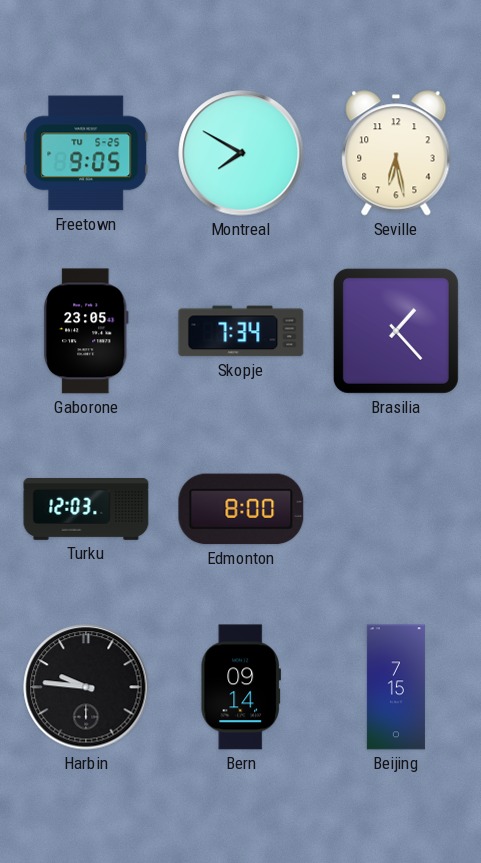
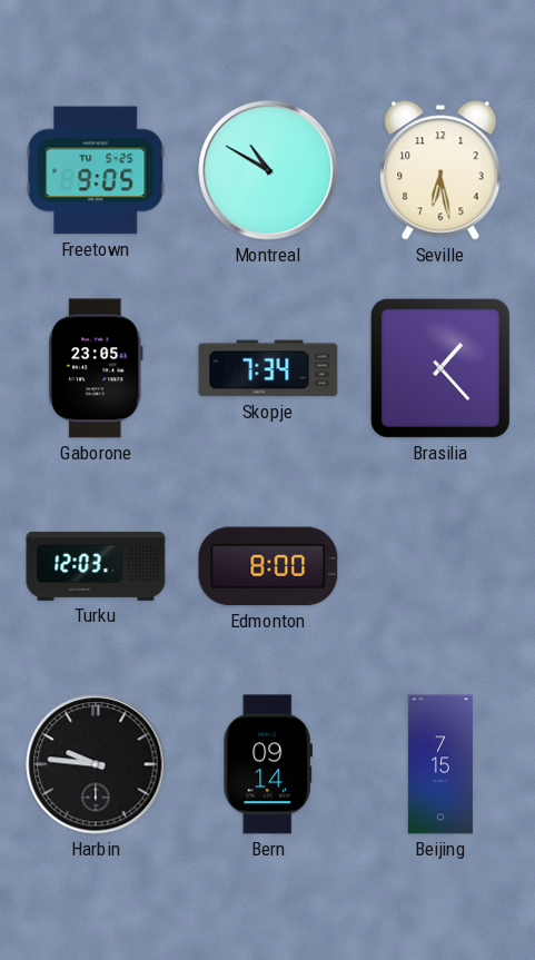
Montreal: 7:50 -> 10:50
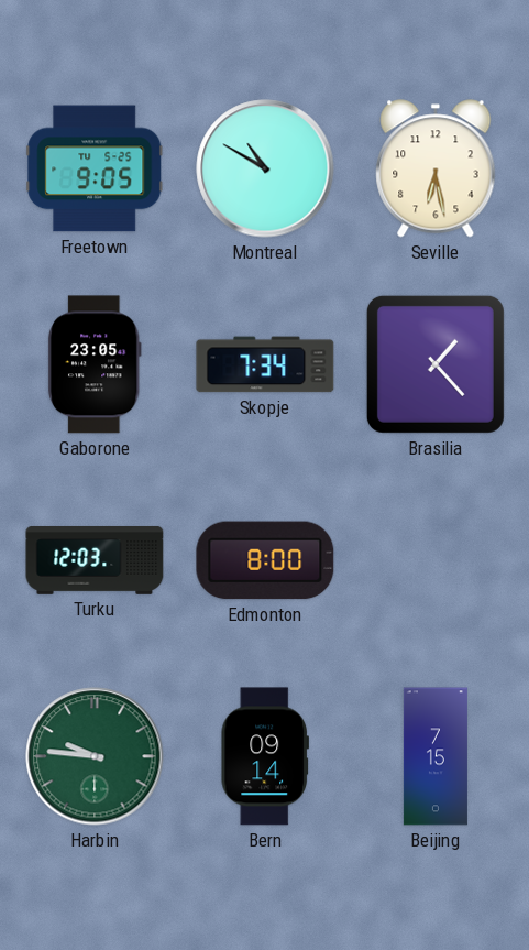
Harbin dial: black -> green
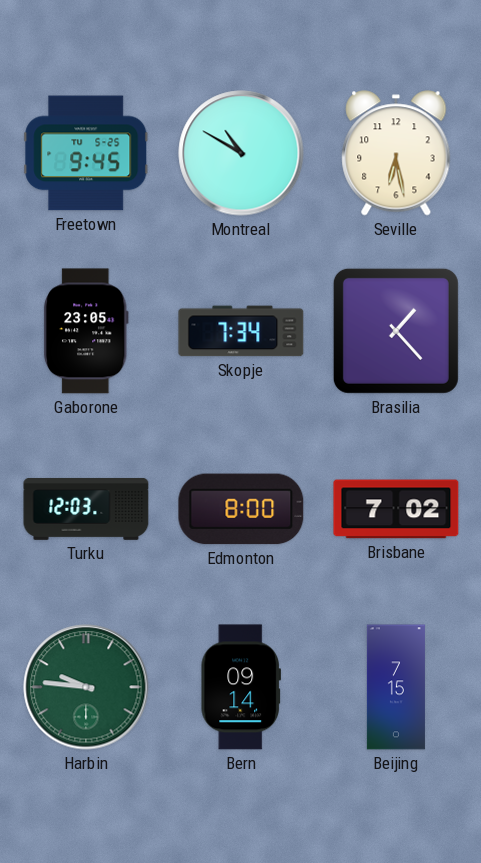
Freetown: 9:05 -> 9:45
Brisbane: none -> 7:02
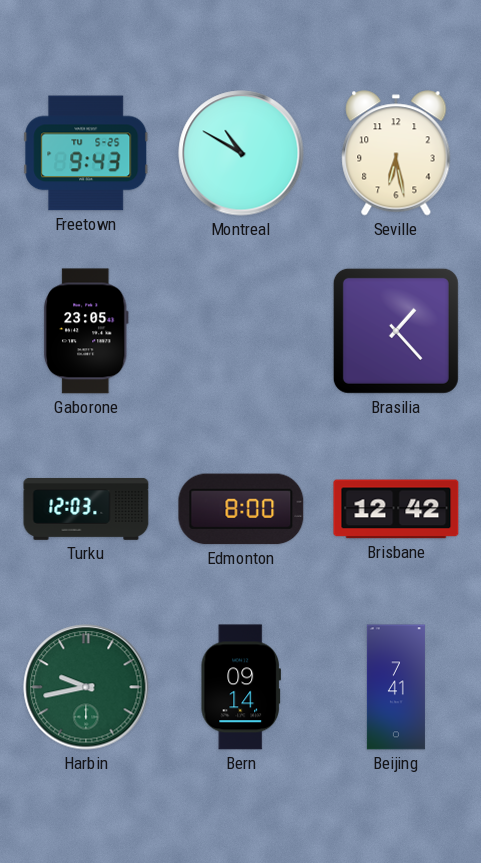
Freetown: 9:45 -> 9:43
Skopje: 7:34 -> none
Brisbane: 7:02 -> 12:42
Harbin: 9:46 -> 9:43
Beijing: 7:15 -> 7:41
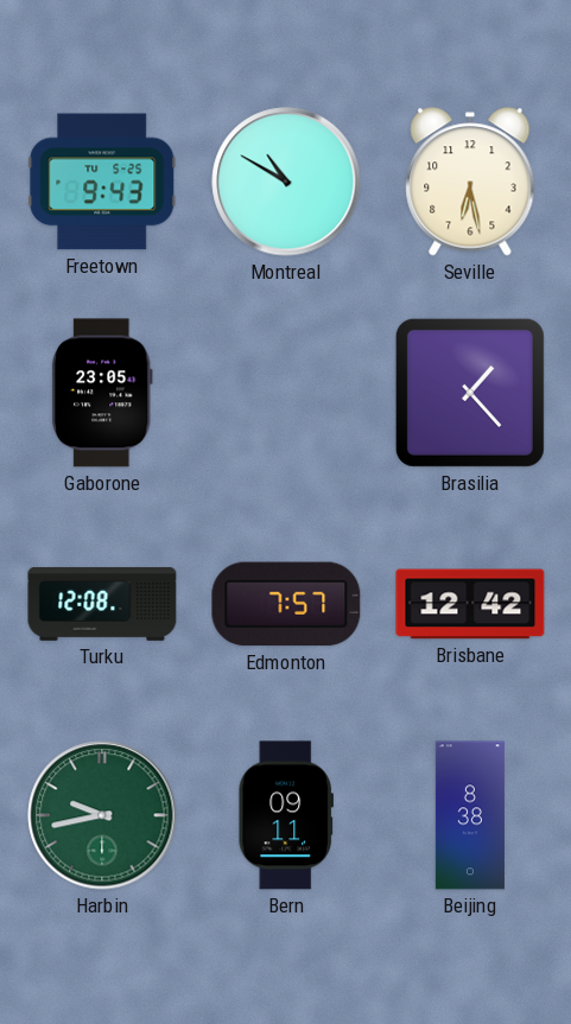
Turku: 12:03 -> 12:08
Edmonton: 8:00 -> 7:57
Bern: 09:14 -> 09:11
Beijing: 7:41 -> 8:38
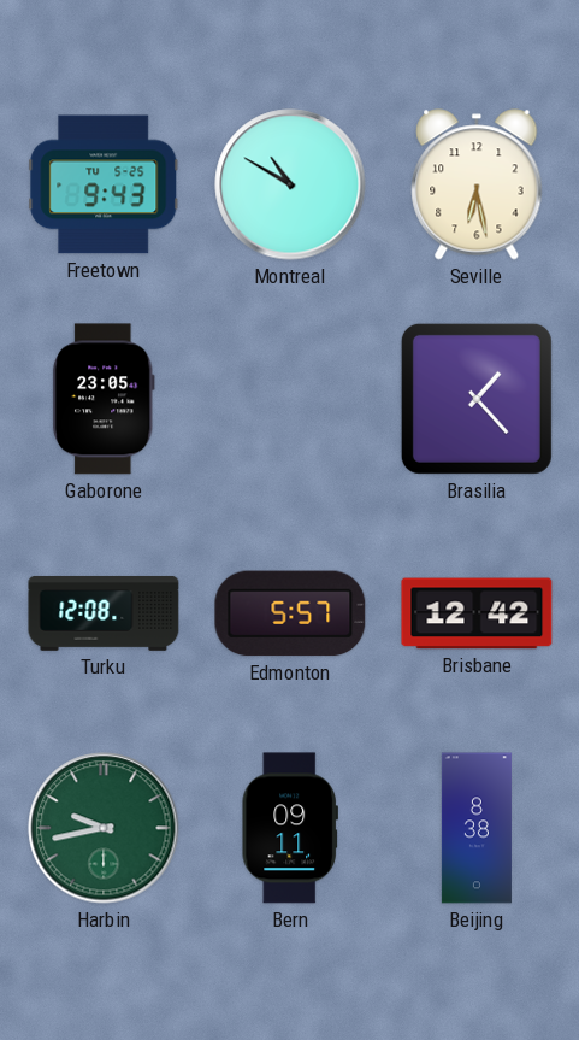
Edmonton: 7:57 -> 5:57
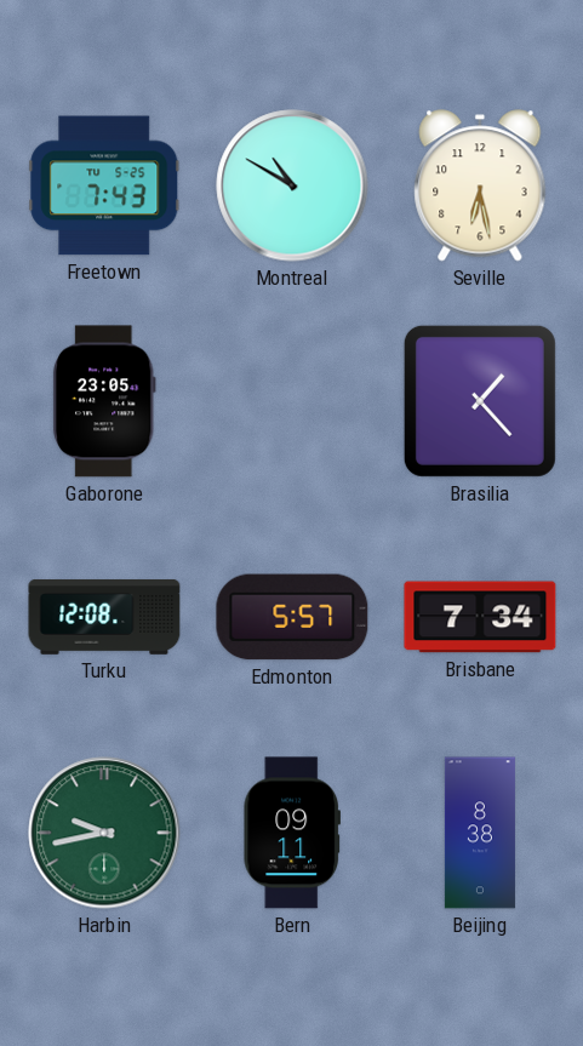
Freetown: 9:43 -> 7:43
Brisbane: 12:42 -> 7:34
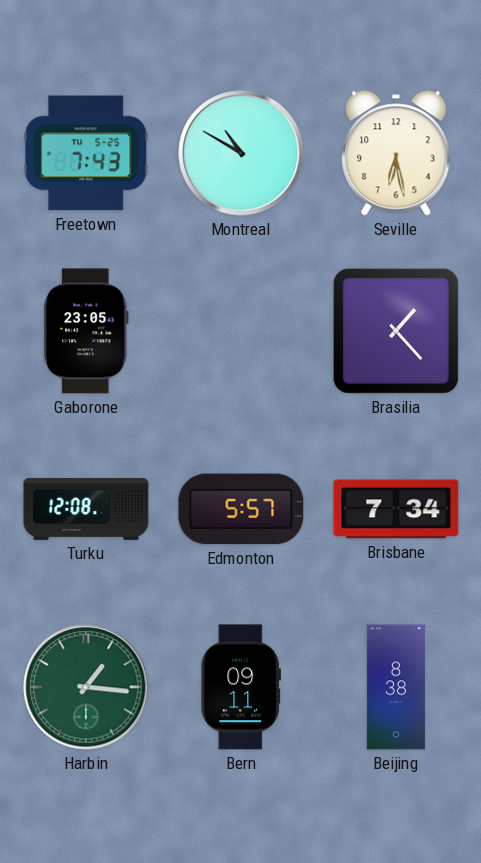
Harbin: 9:43 -> 1:16
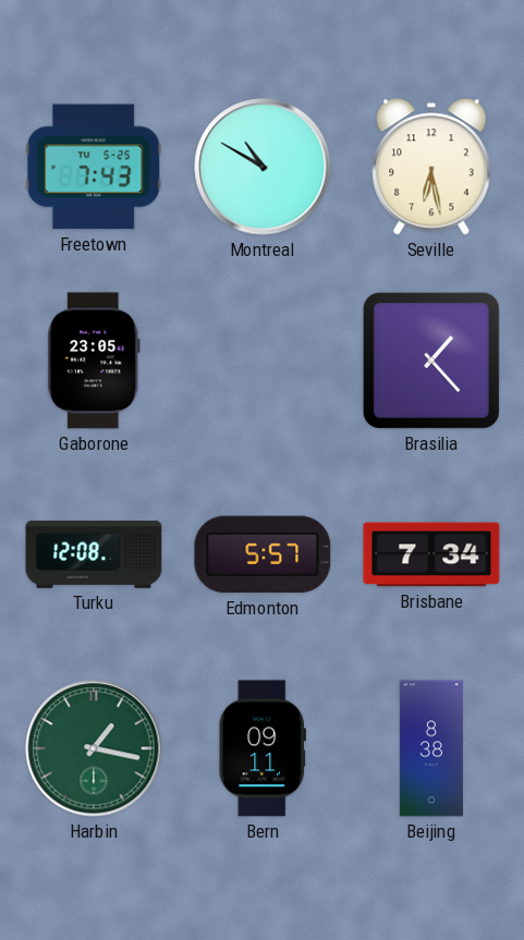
Harbin: 1:16 -> 1:17
